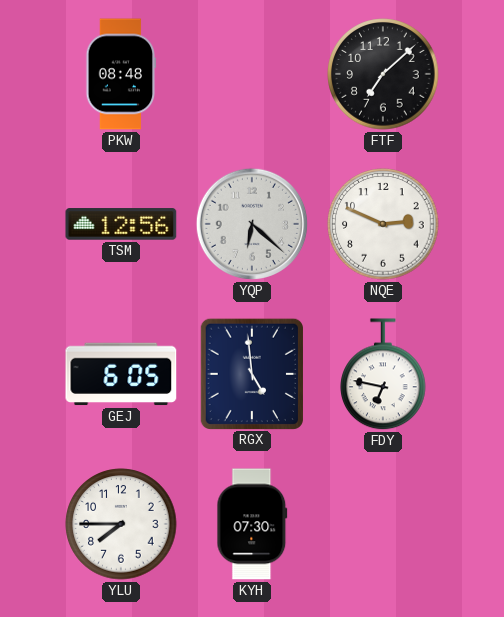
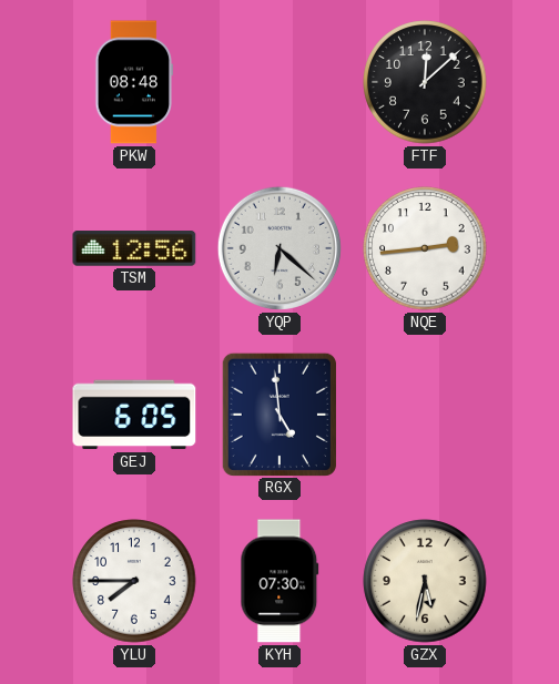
FTF: 7:08 -> 12:08
NQE: 2:49 -> 2:44
FDY: 6:47 -> none
GZX: none -> 5:32
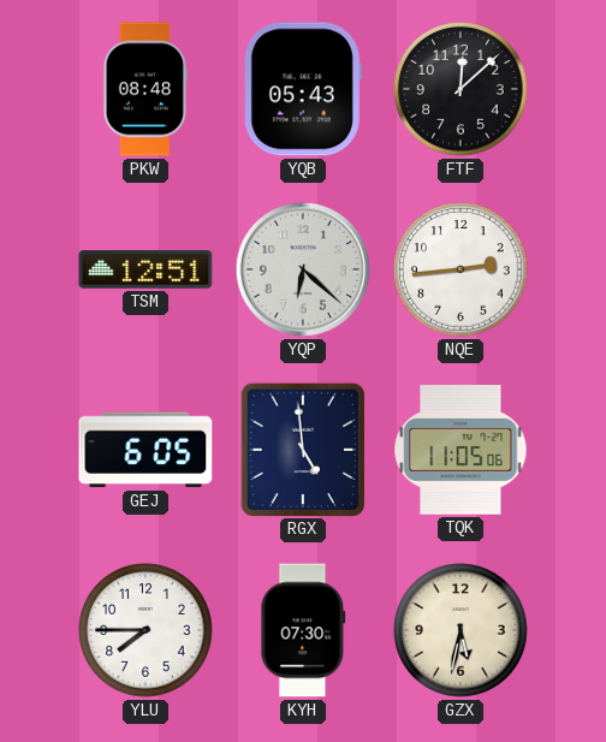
YQB: none -> 05:43
TSM: 12:56 -> 12:51
TQK: none -> 11:05
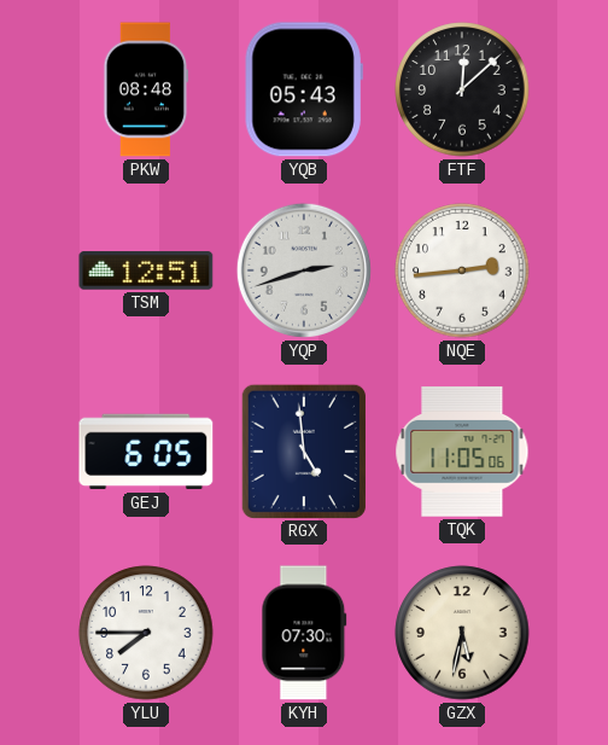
YQP: 6:22 -> 2:42
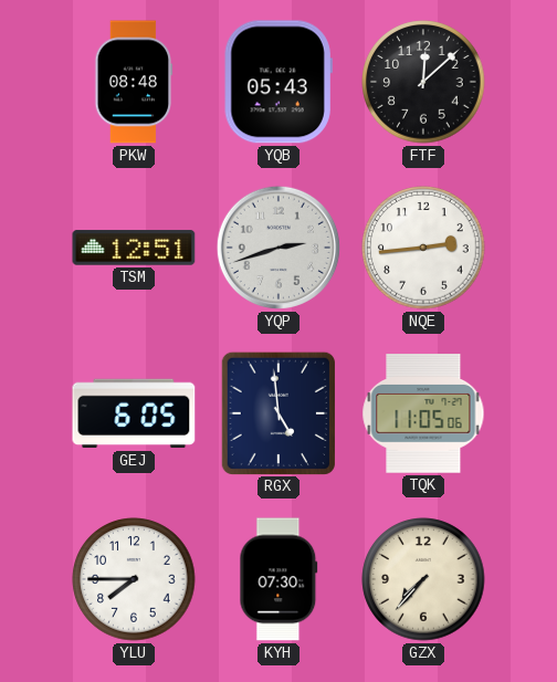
GZX: 5:32 -> 7:37
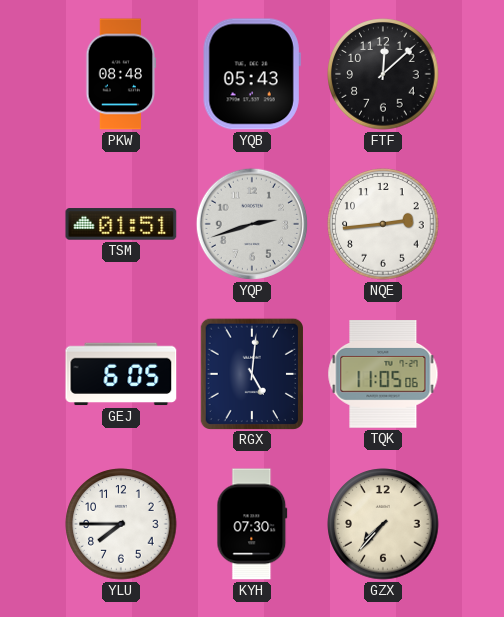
TSM: 12:51 -> 01:51
RGX: 4:59 -> 5:01
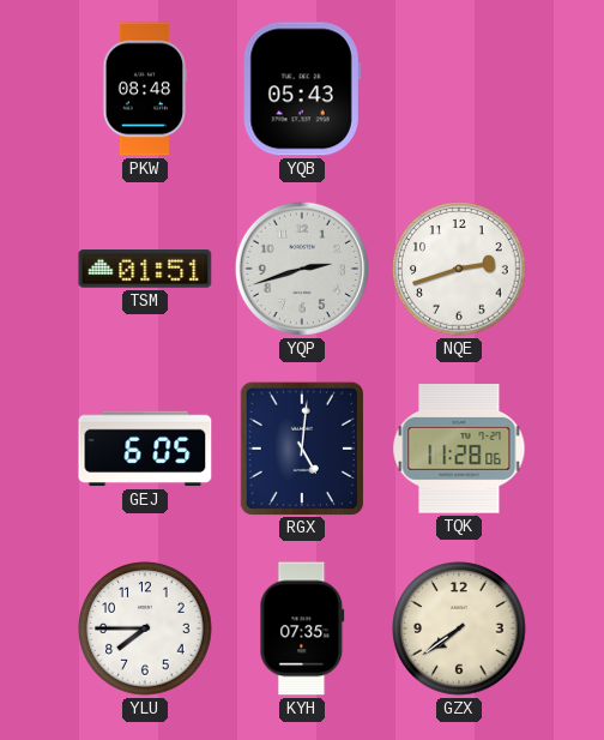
FTF: 12:08 -> none
NQE: 2:44 -> 2:42
TQK: 11:05 -> 11:28
KYH: 07:30 -> 07:35
GZX: 7:37 -> 7:39
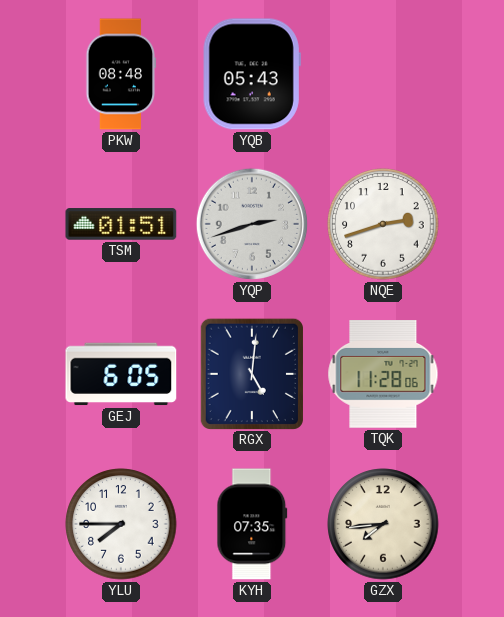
GZX: 7:39 -> 7:44
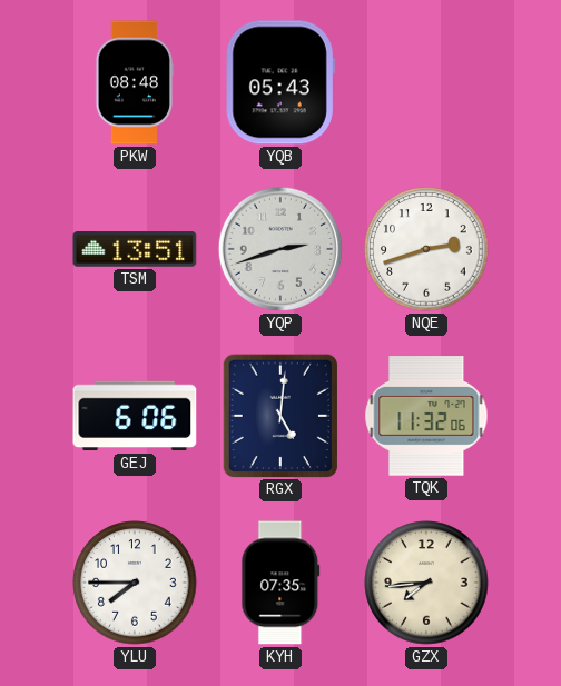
TSM: 01:51 -> 13:51
GEJ: 6:05 -> 6:06
TQK: 11:28 -> 11:32
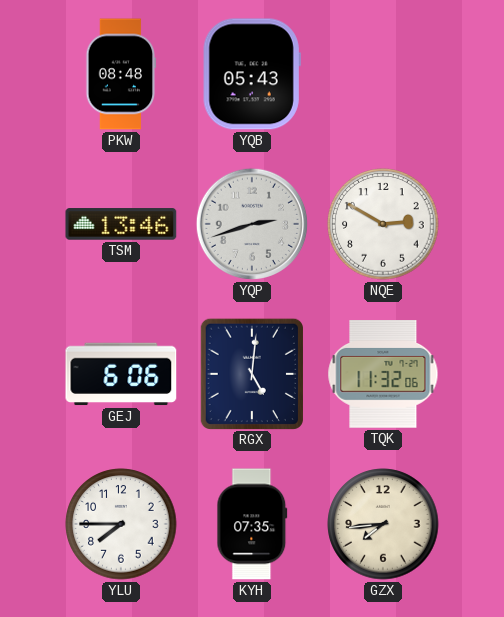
TSM: 13:51 -> 13:46
NQE: 2:42 -> 2:50
